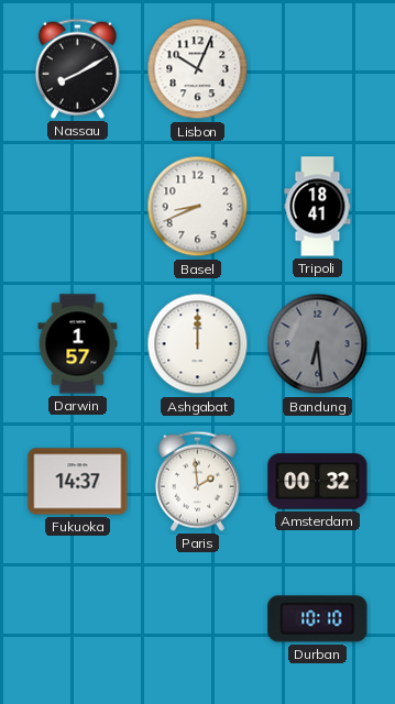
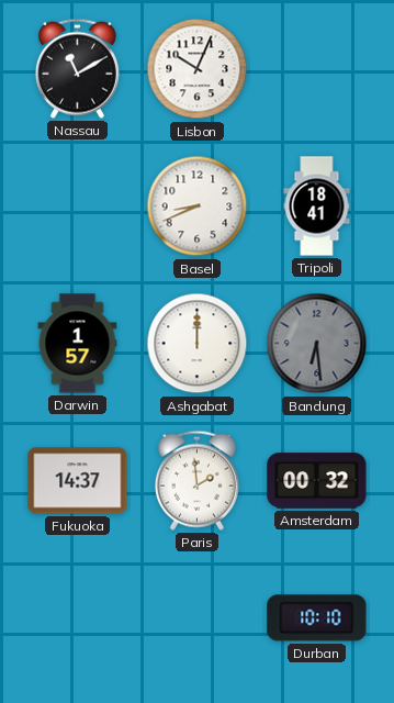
Nassau: 8:10 -> 11:10
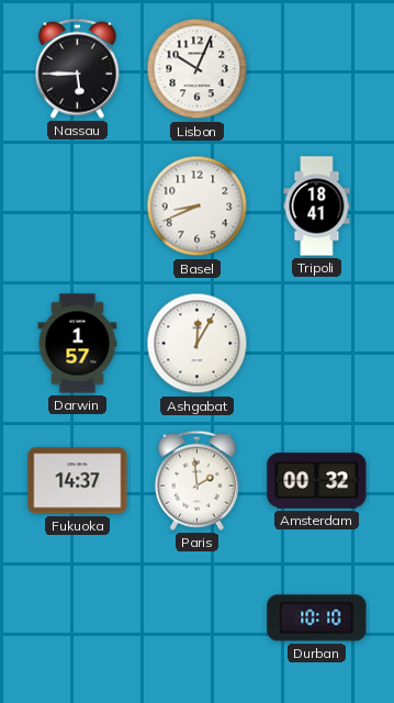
Nassau: 11:10 -> 5:45
Ashgabat: 12:00 -> 12:05
Bandung: 6:29 -> none
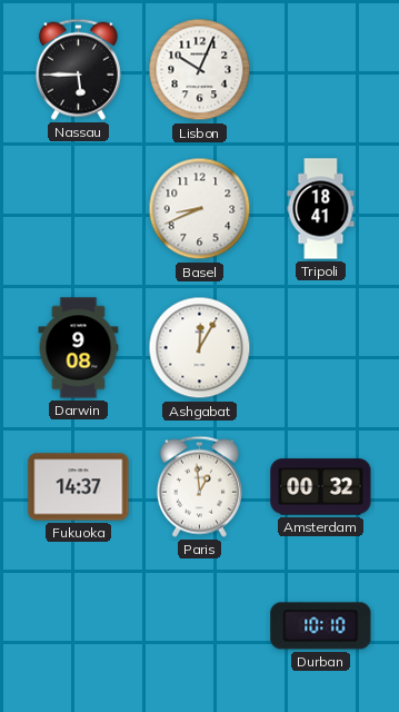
Darwin: 1:57 -> 9:08
Paris: 1:59 -> 12:59
